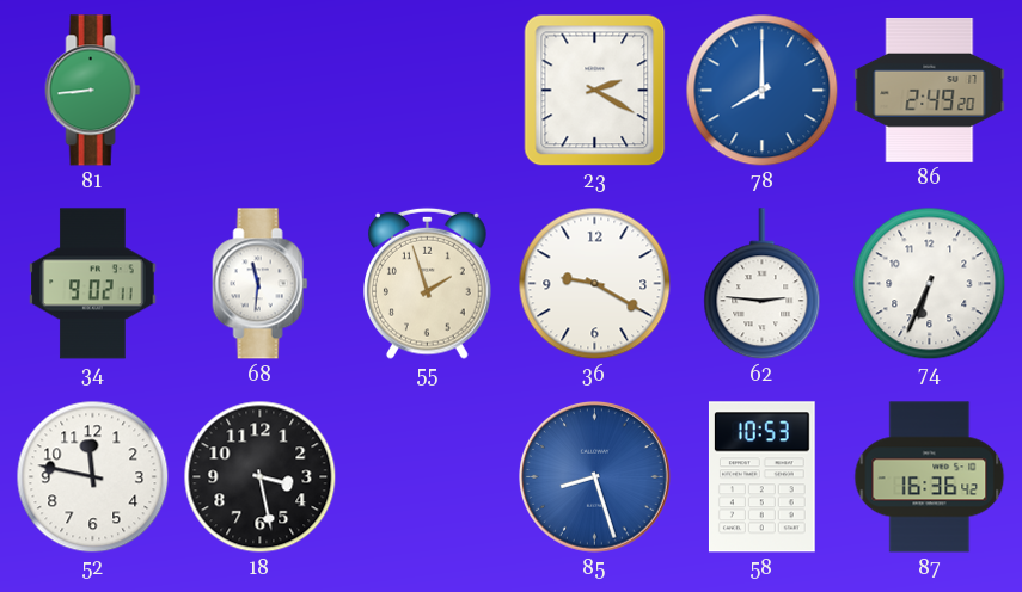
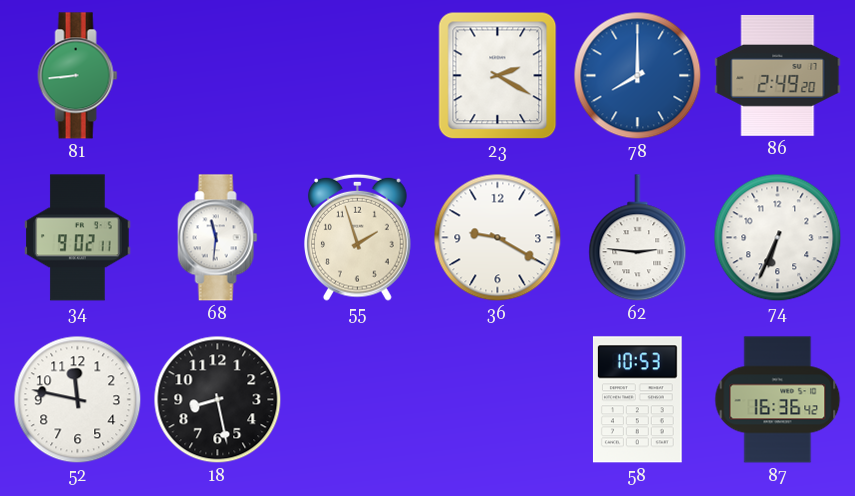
18: 3:28 -> 8:28
85: 8:27 -> none
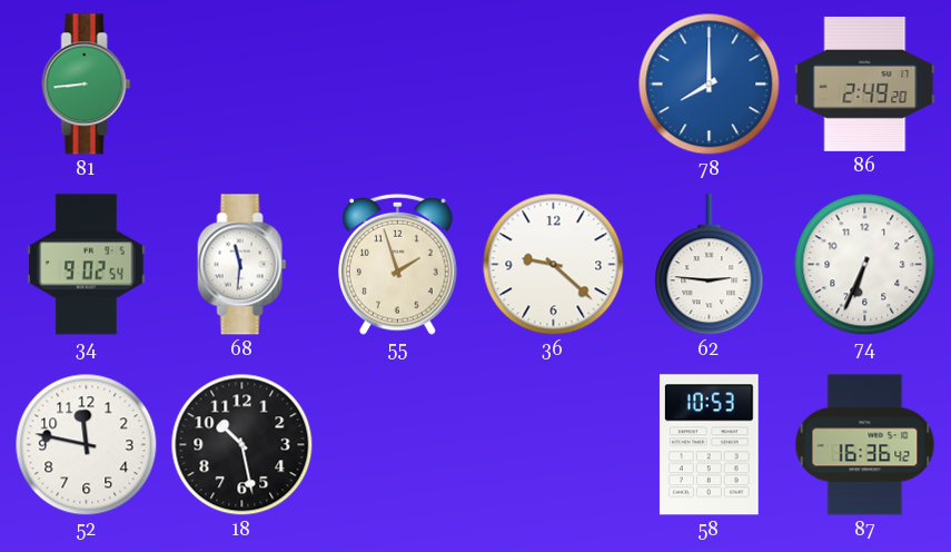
23: 2:20 -> none
34: 9:02:11 -> 9:02:54
36: 9:20 -> 9:22
18: 8:28 -> 10:28
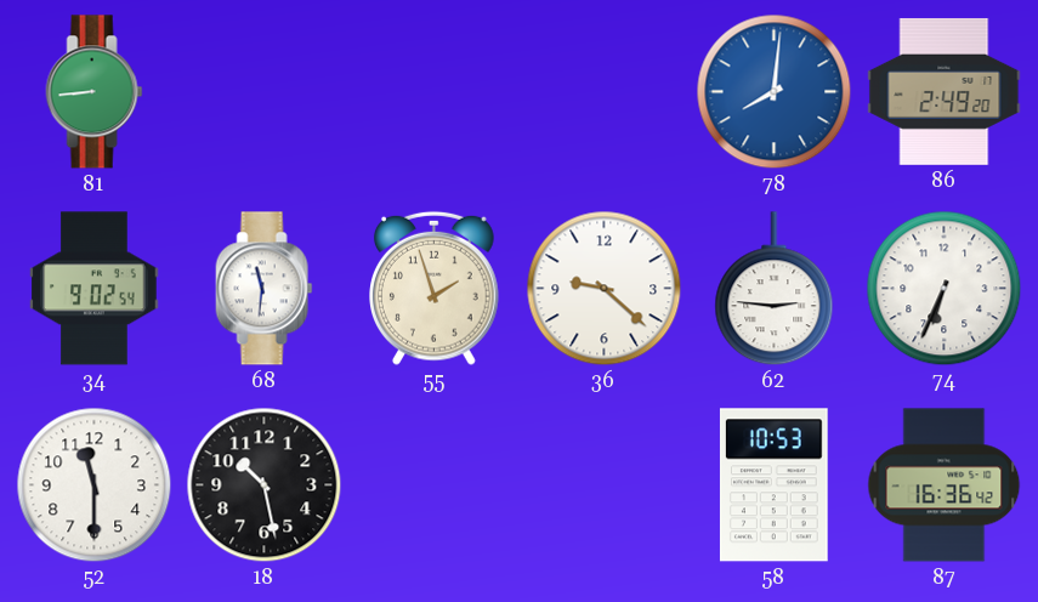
78: 8:00 -> 8:01
52: 11:47 -> 11:30
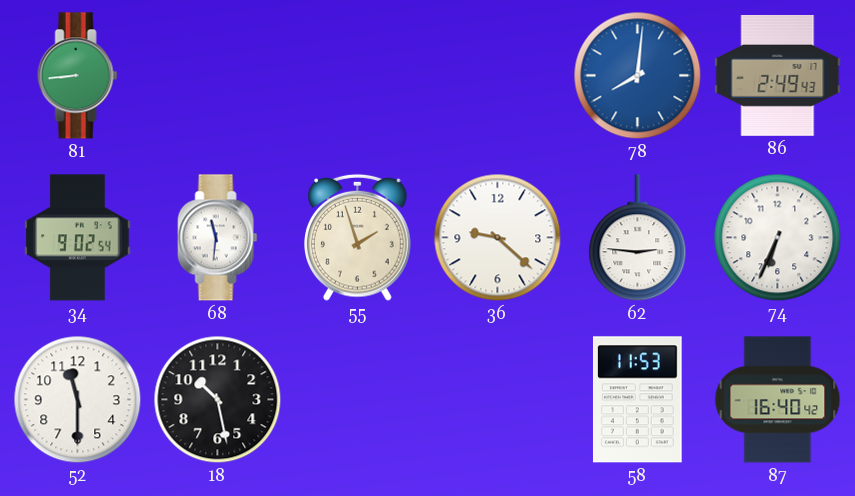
86: 2:49:20 -> 2:49:43
58: 10:53 -> 11:53
87: 16:36 -> 16:40
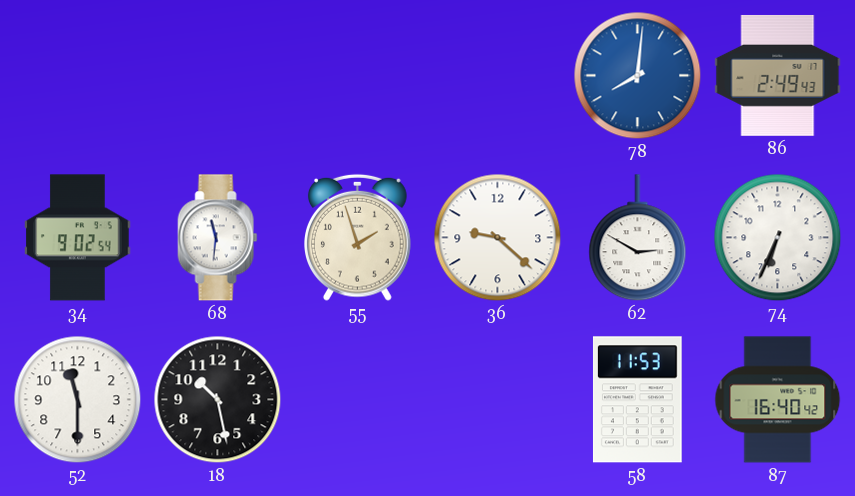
81: 8:44 -> none
62: 2:46 -> 2:50
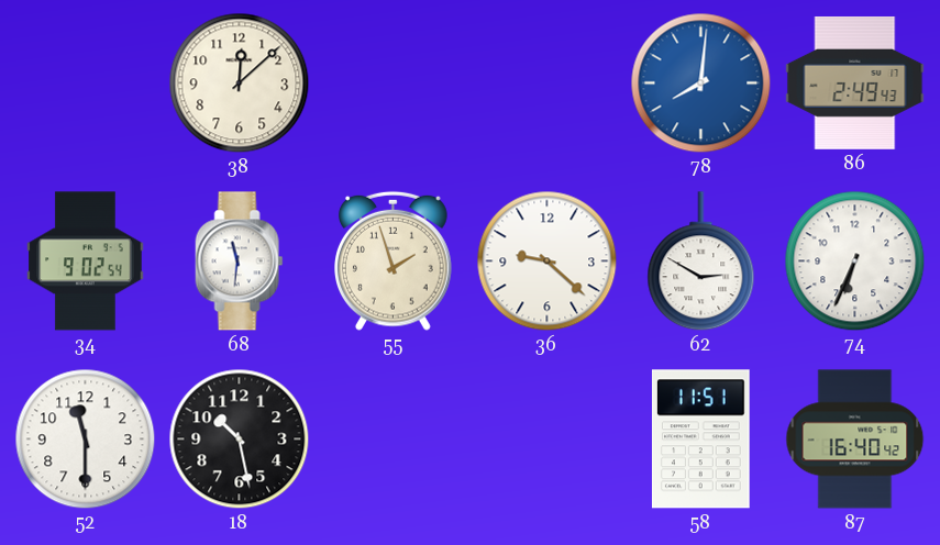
38: none -> 12:08
58: 11:53 -> 11:51
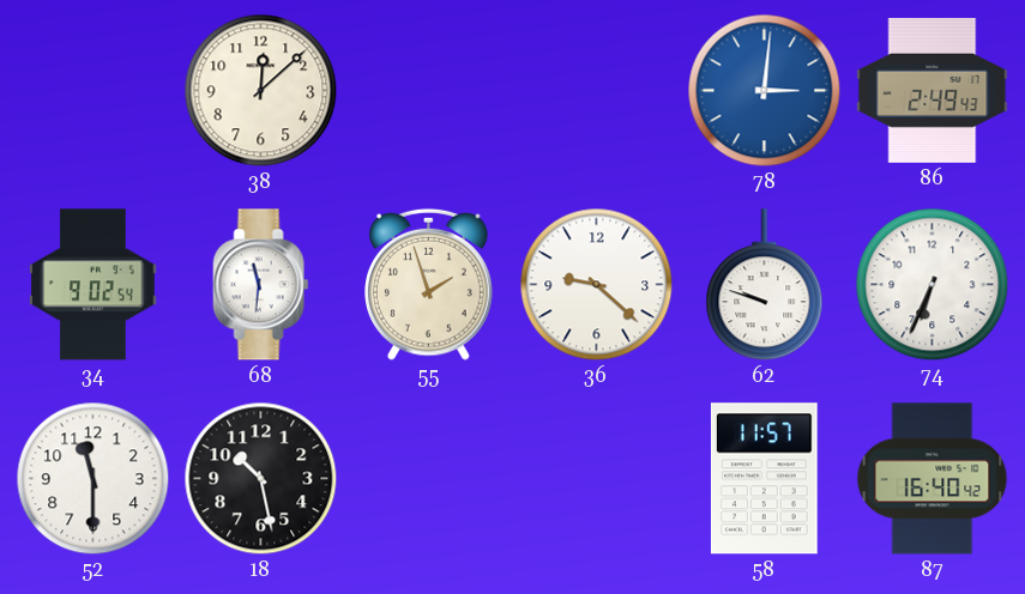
78: 8:01 -> 3:01
62: 2:50 -> 9:48
58: 11:51 -> 11:57
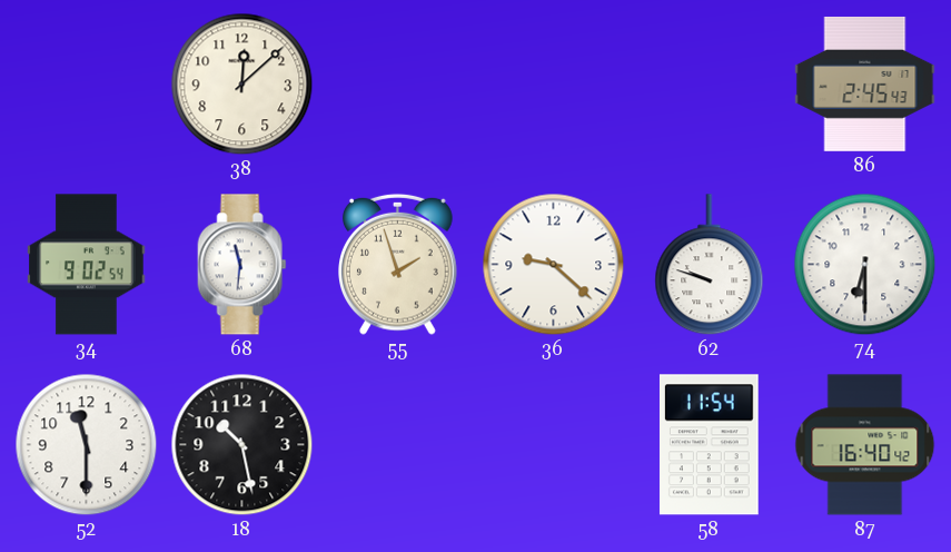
78: 3:01 -> none
86: 2:49 -> 2:45
74: 6:34 -> 6:30
58: 11:57 -> 11:54
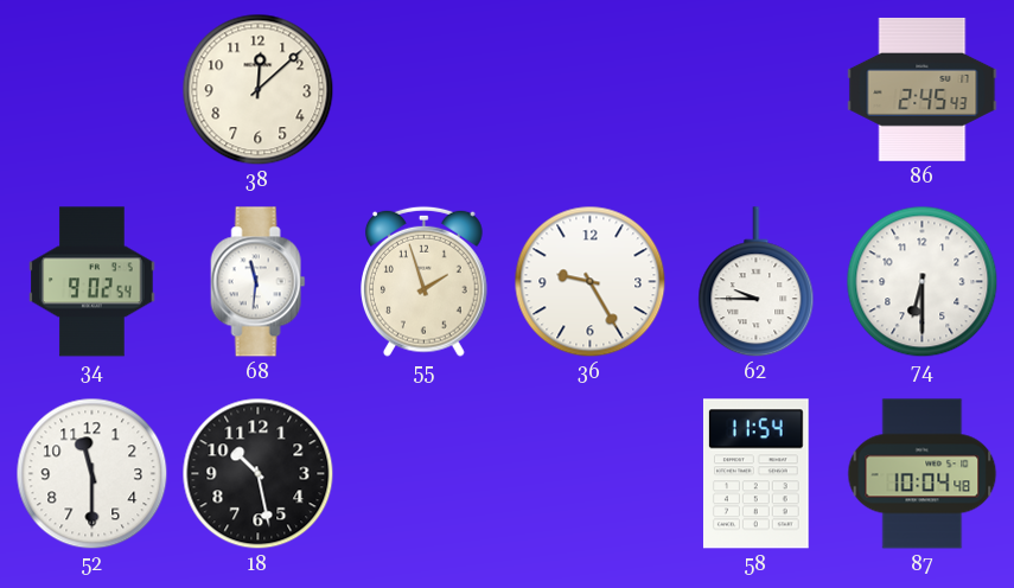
36: 9:22 -> 9:25
62: 9:48 -> 9:45
87: 16:40 -> 10:04
